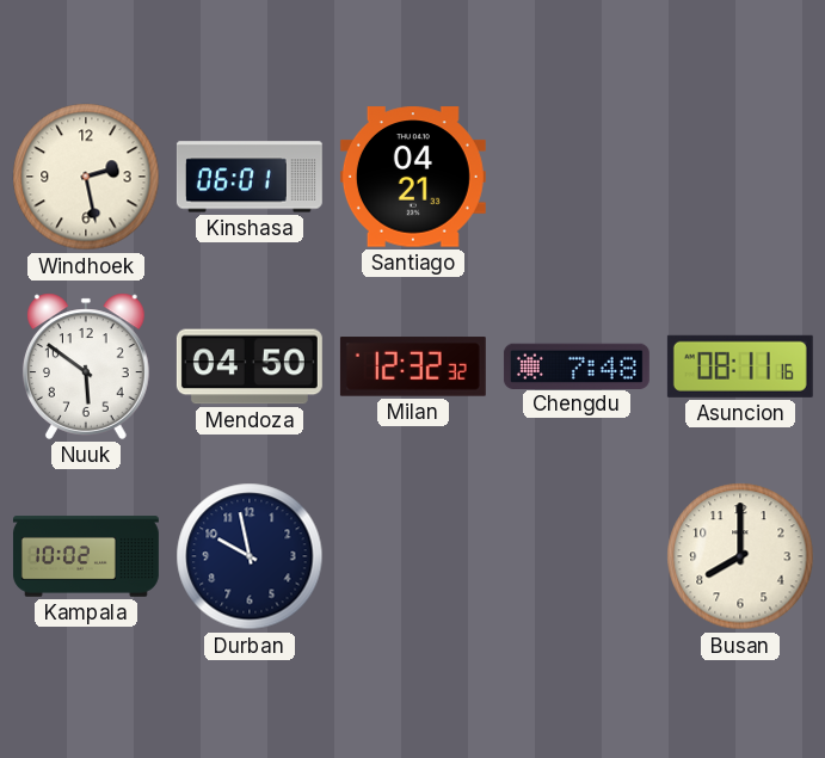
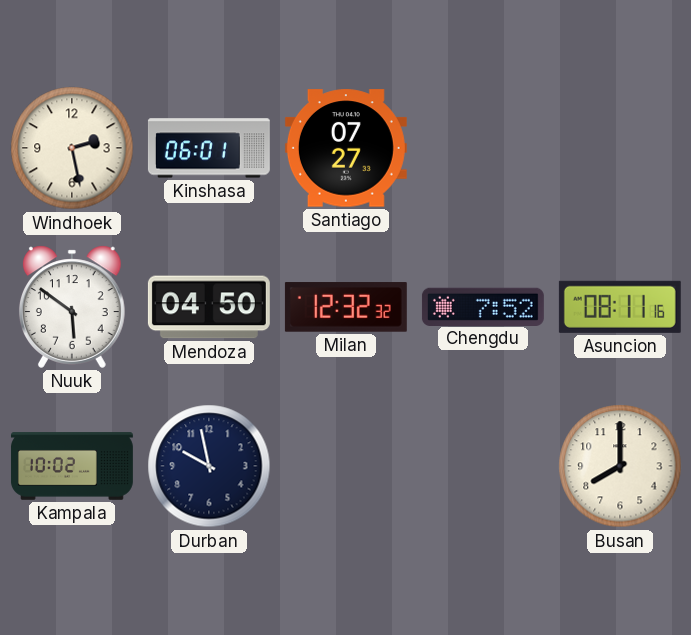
Santiago: 04:21 -> 07:27
Chengdu: 7:48 -> 7:52
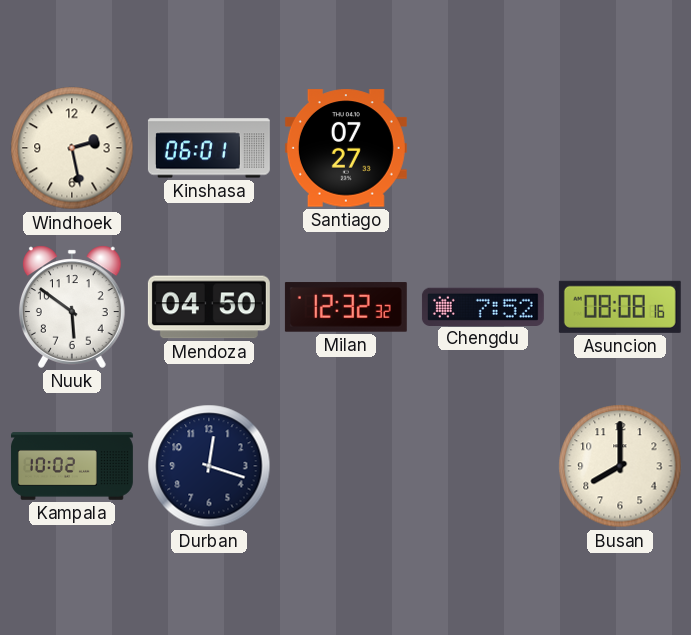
Asuncion: 08:11 -> 08:08
Durban: 9:58 -> 12:18
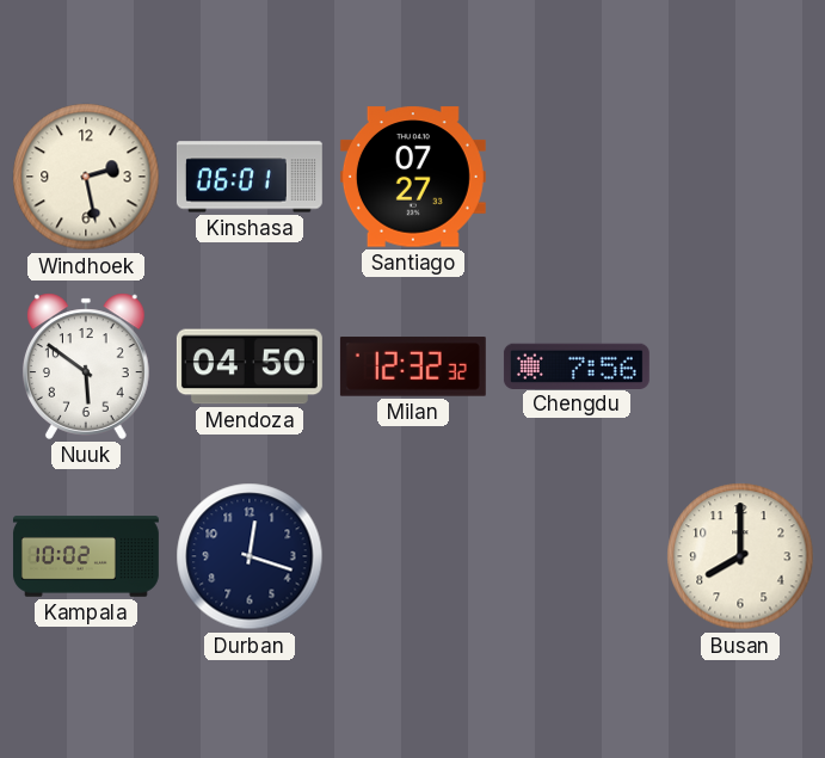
Chengdu: 7:52 -> 7:56
Asuncion: 08:08 -> none
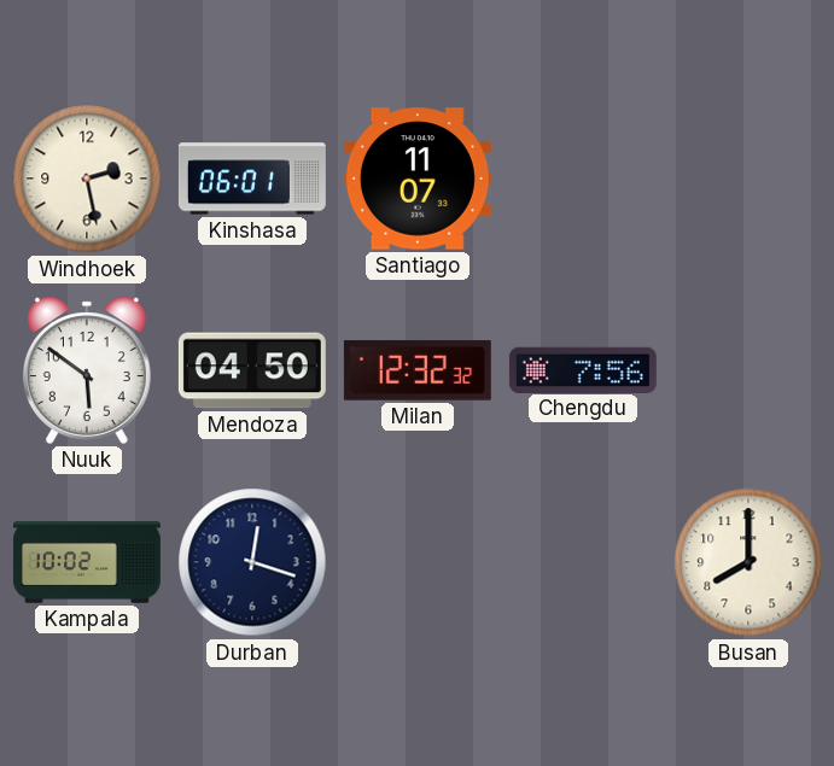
Santiago: 07:27 -> 11:07
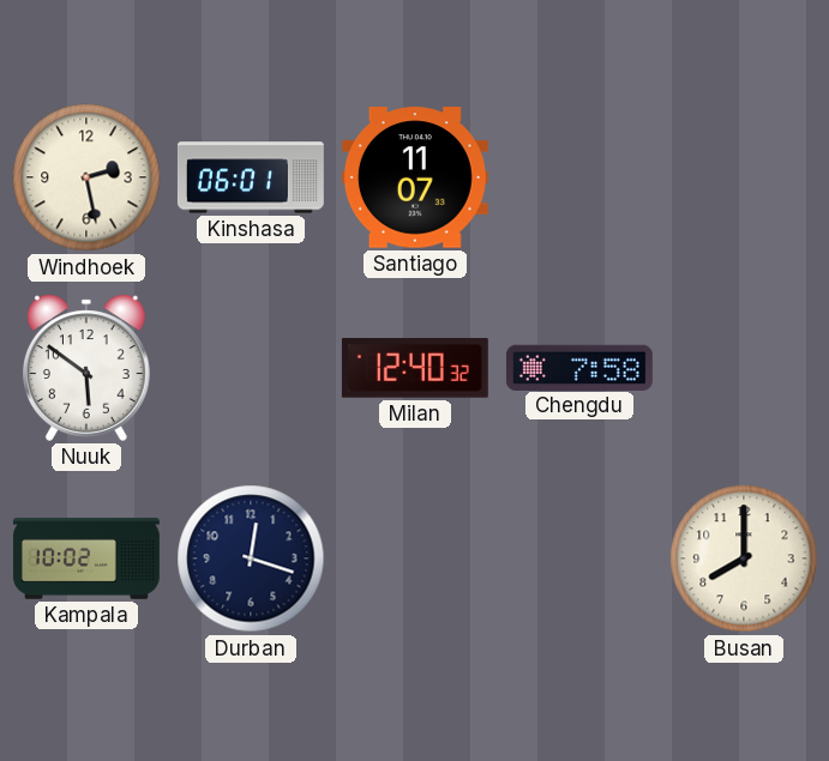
Mendoza: 04:50 -> none
Milan: 12:32 -> 12:40
Chengdu: 7:56 -> 7:58
